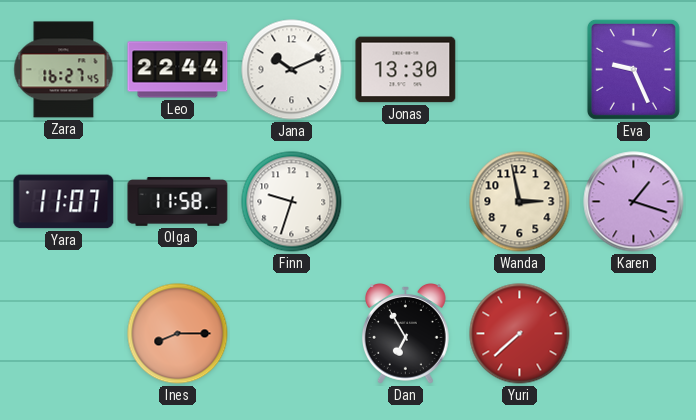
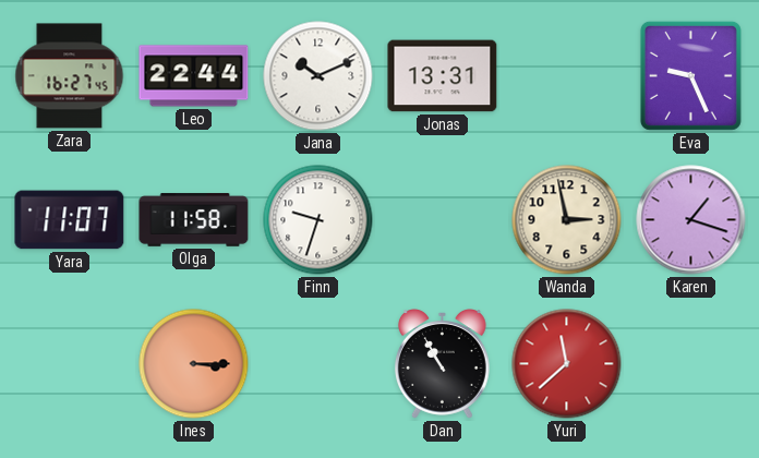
Jonas: 13:30 -> 13:31
Ines: 8:15 -> 3:15
Dan: 6:55 -> 10:55
Yuri: 7:38 -> 11:38
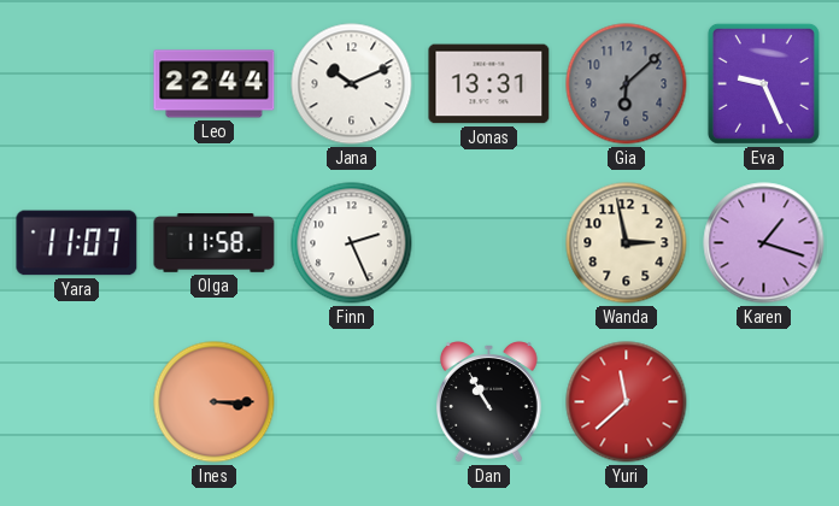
Zara: 16:27 -> none
Gia: none -> 6:08
Finn: 9:33 -> 2:26
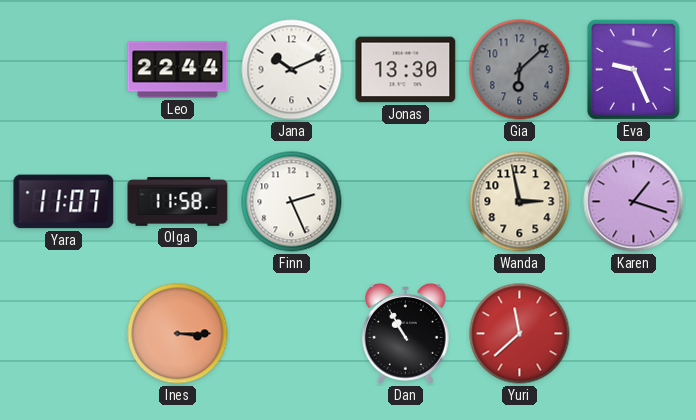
Jonas: 13:31 -> 13:30
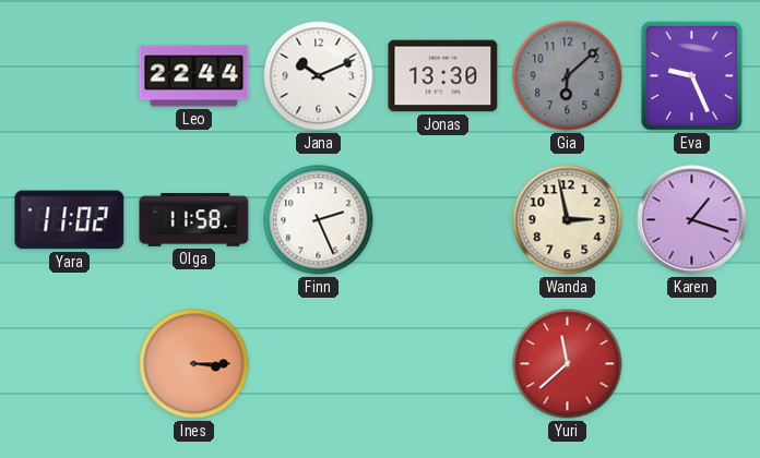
Yara: 11:07 -> 11:02
Dan: 10:55 -> none
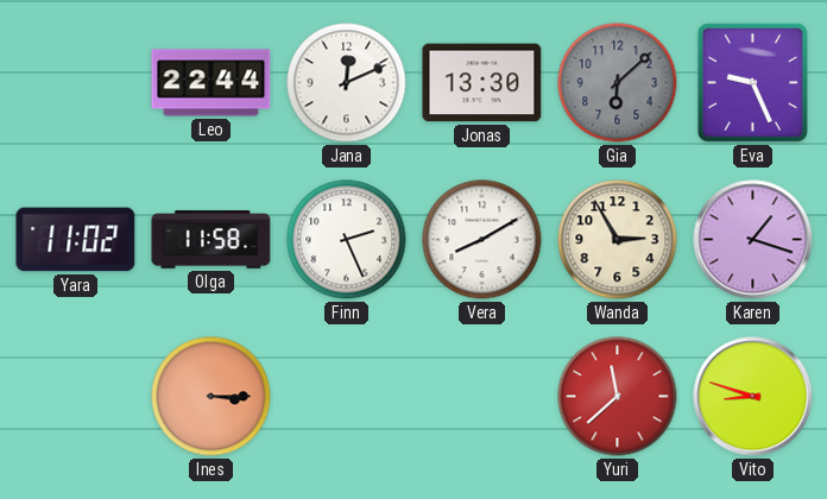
Jana: 10:11 -> 12:11
Vera: none -> 8:10
Wanda: 2:58 -> 2:55
Vito: none -> 8:48
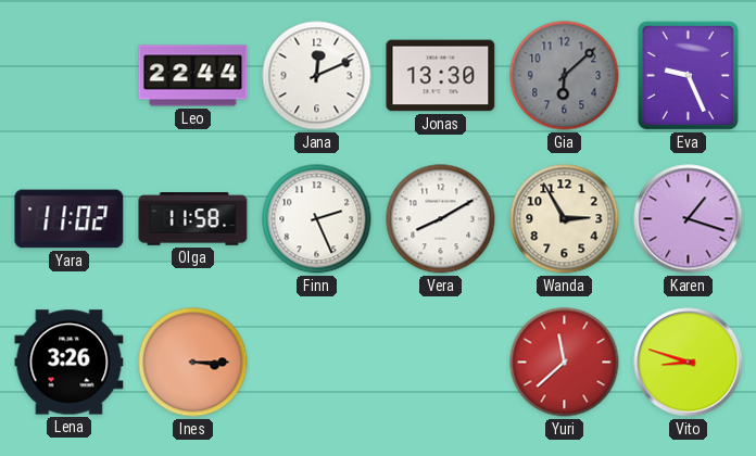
Lena: none -> 3:26
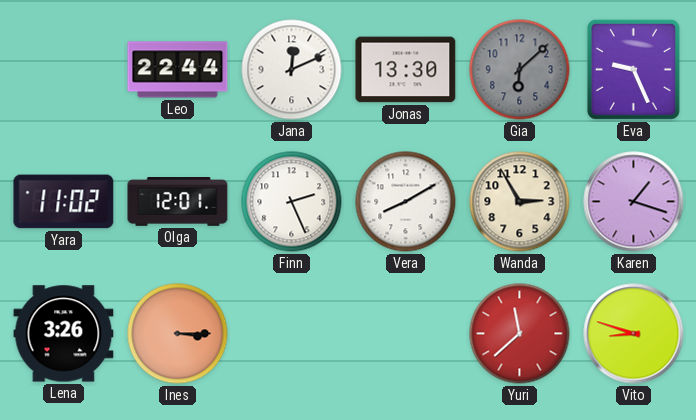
Olga: 11:58 -> 12:01
